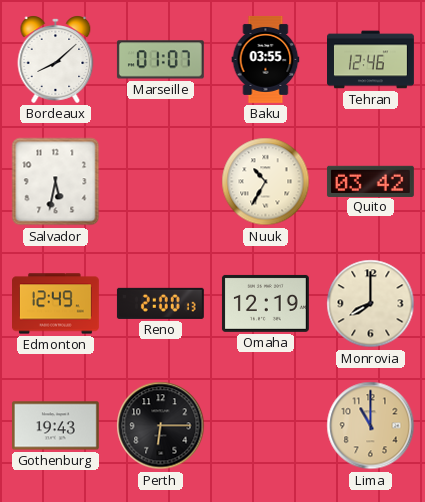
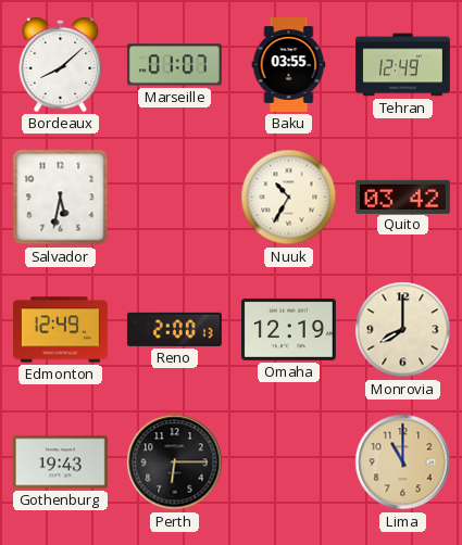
Tehran: 12:46 -> 12:49
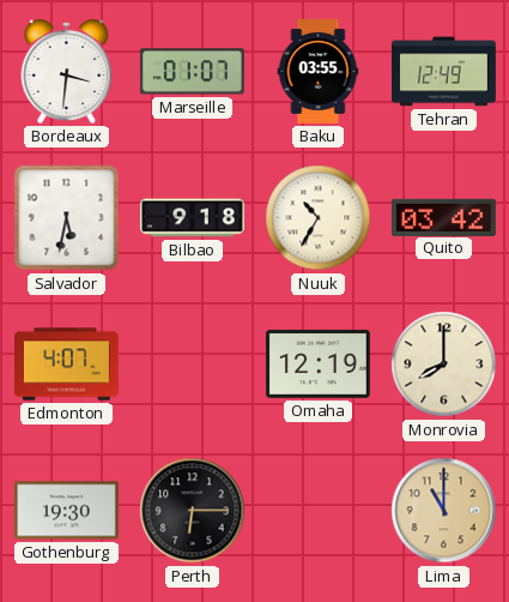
Bordeaux: 8:08 -> 3:31
Bilbao: none -> 9:18
Edmonton: 12:49 -> 4:07
Reno: 2:00 -> none
Gothenburg: 19:43 -> 19:30
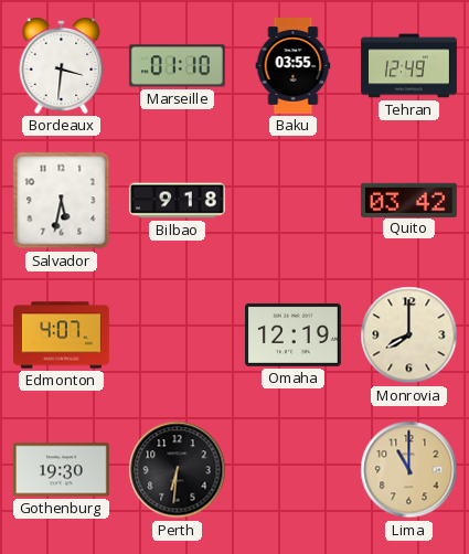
Marseille: 01:07 -> 01:10
Nuuk: 10:35 -> none
Perth: 6:15 -> 6:31
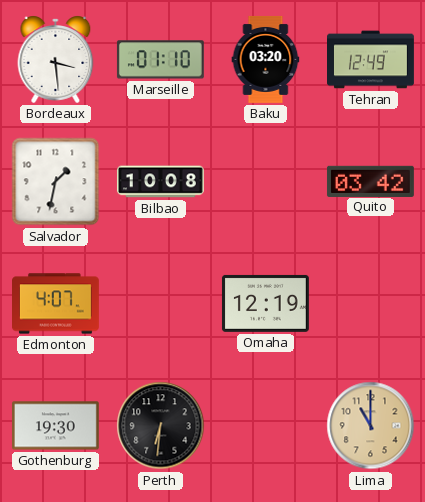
Bordeaux: 3:31 -> 3:29
Baku: 03:55 -> 03:20
Salvador: 5:32 -> 1:32
Bilbao: 9:18 -> 10:08
Monrovia: 8:00 -> none
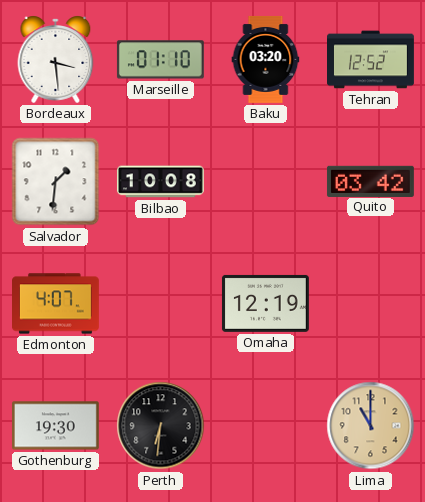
Tehran: 12:49 -> 12:52
Salvador: 1:32 -> 1:31
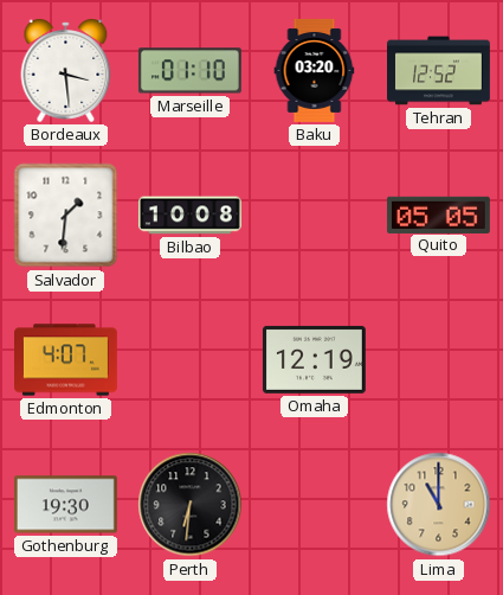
Quito: 03:42 -> 05:05
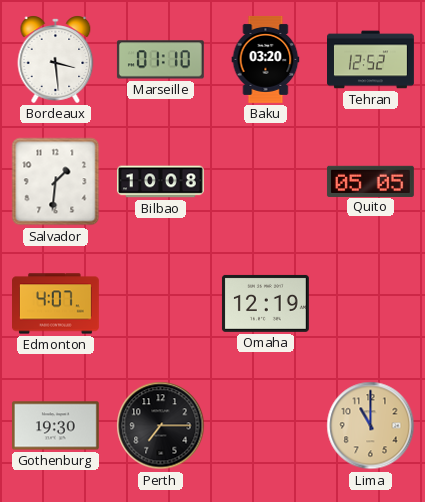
Perth: 6:31 -> 7:15
